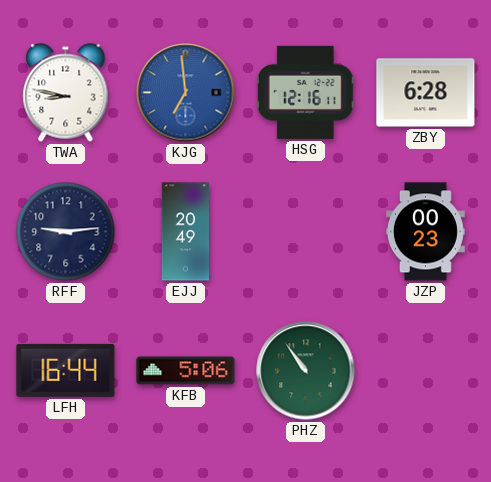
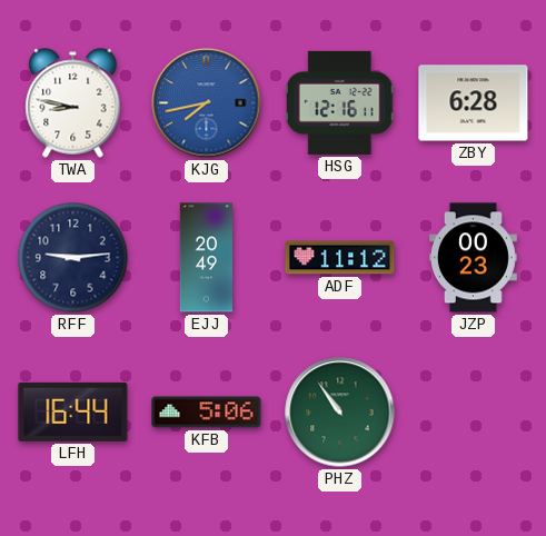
KJG: 6:59 -> 7:43
ADF: none -> 11:12
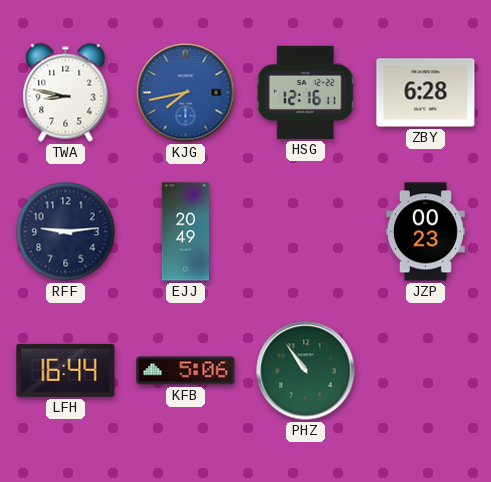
ADF: 11:12 -> none
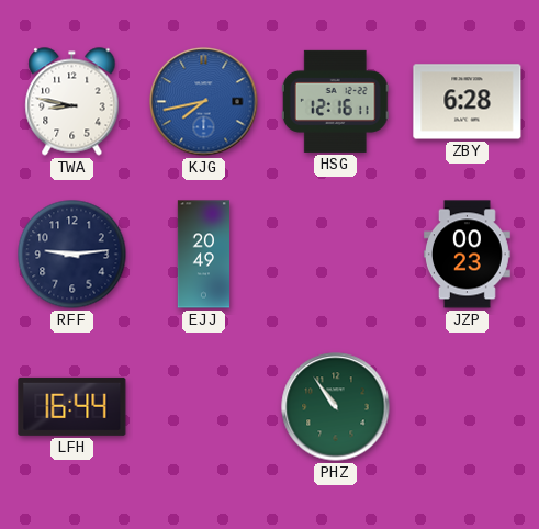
KFB: 5:06 -> none
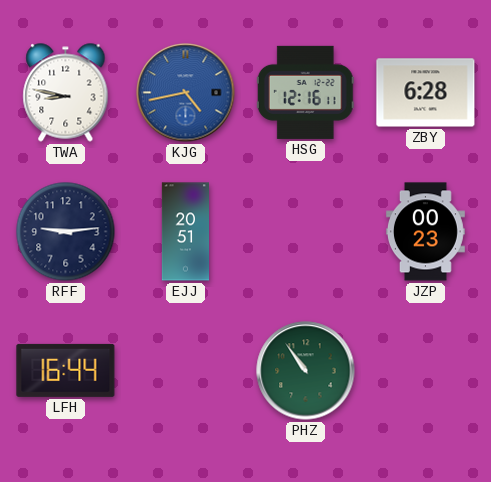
KJG: 7:43 -> 4:43
EJJ: 20:49 -> 20:51
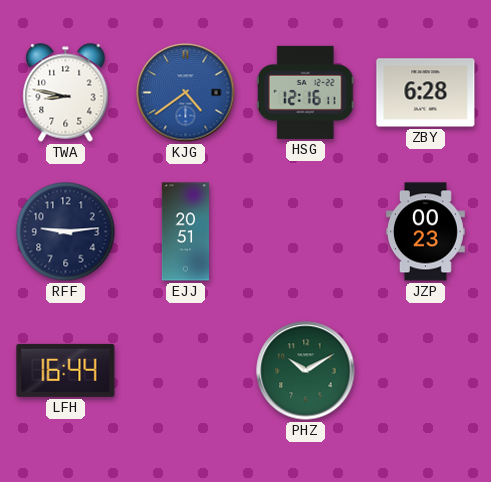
KJG: 4:43 -> 4:39
PHZ: 10:54 -> 10:10
